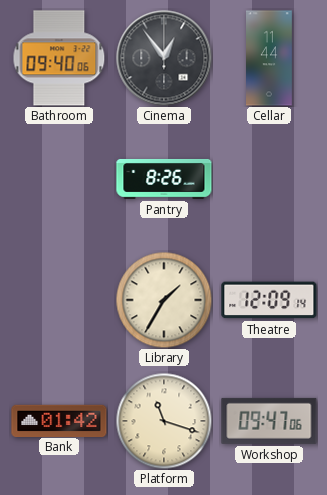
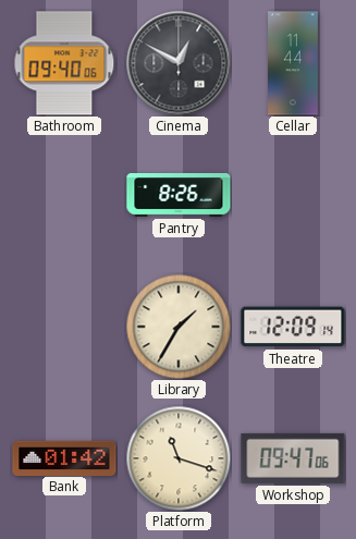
Cinema: 12:54 -> 12:50
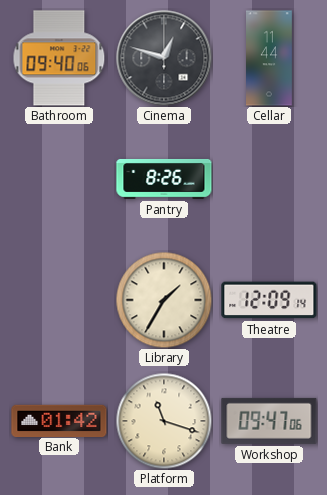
Cinema: 12:50 -> 12:48
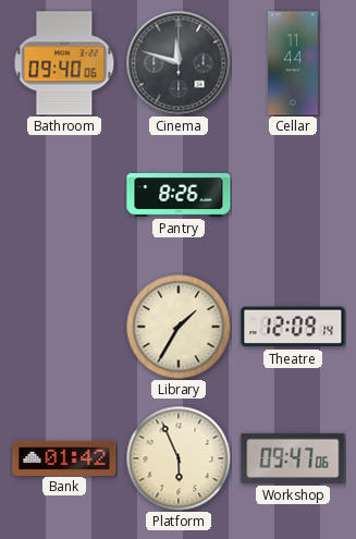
Cinema: 12:48 -> 11:48
Platform: 11:18 -> 5:56
